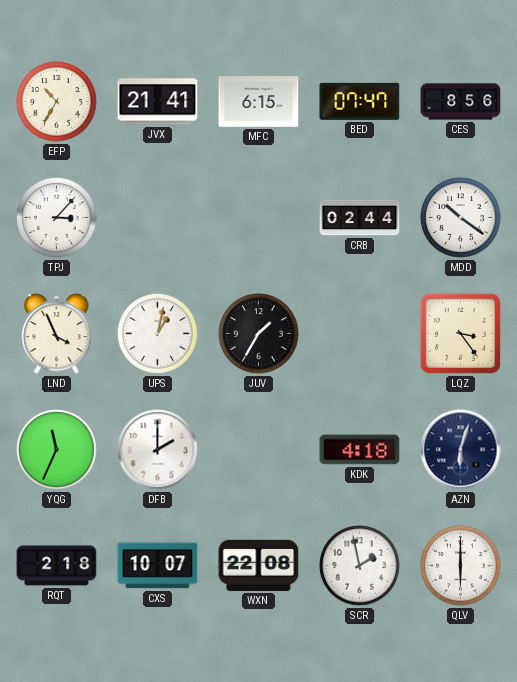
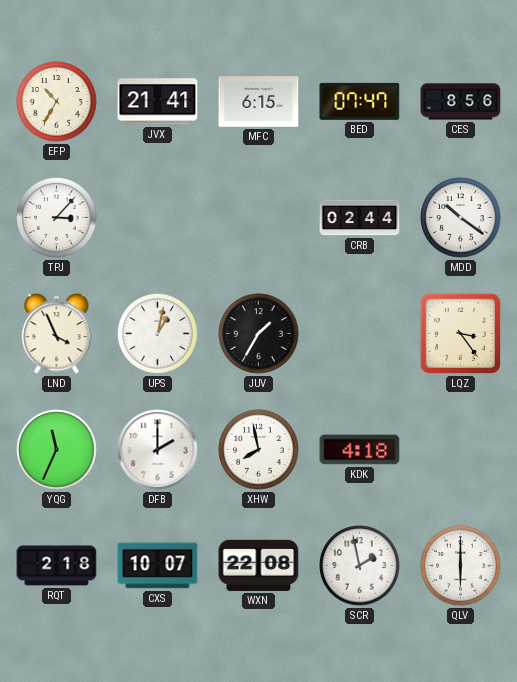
XHW: none -> 7:58
AZN: 6:03 -> none
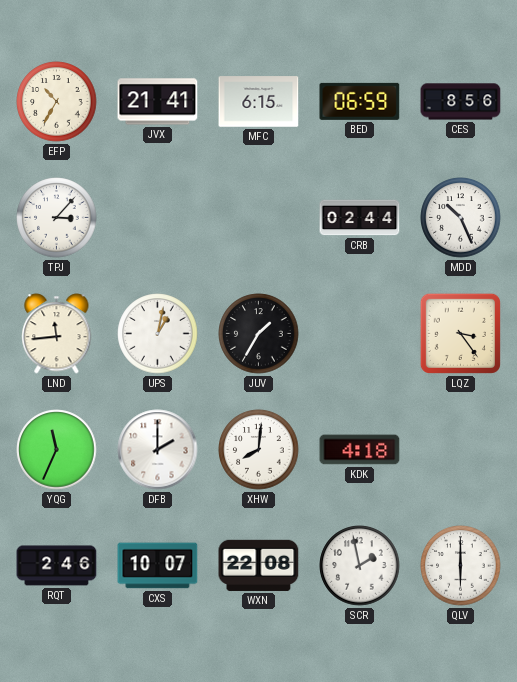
BED: 07:47 -> 06:59
MDD: 10:21 -> 10:26
LND: 3:56 -> 11:44
XHW: 7:58 -> 8:01
RQT: 2:18 -> 2:46
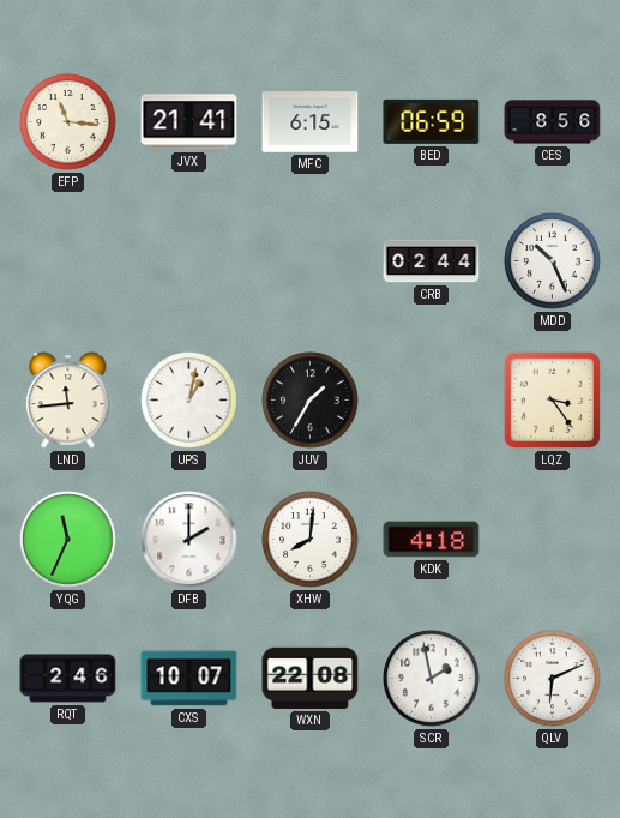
EFP: 10:35 -> 11:16
TPJ: 3:07 -> none
QLV: 6:00 -> 6:11
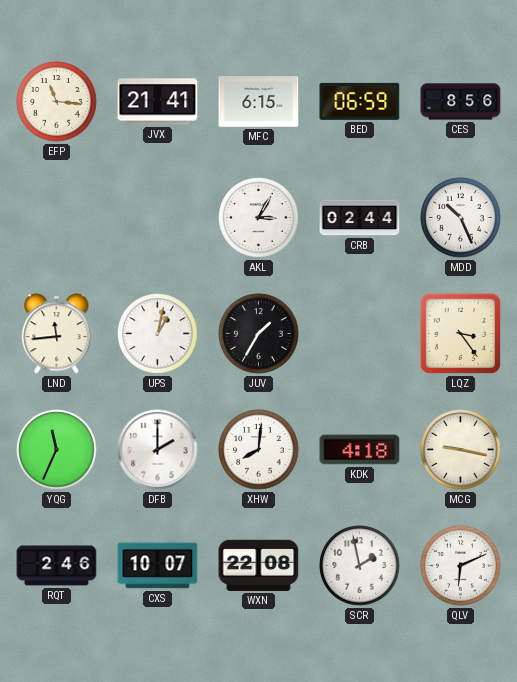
AKL: none -> 3:05
MCG: none -> 9:17
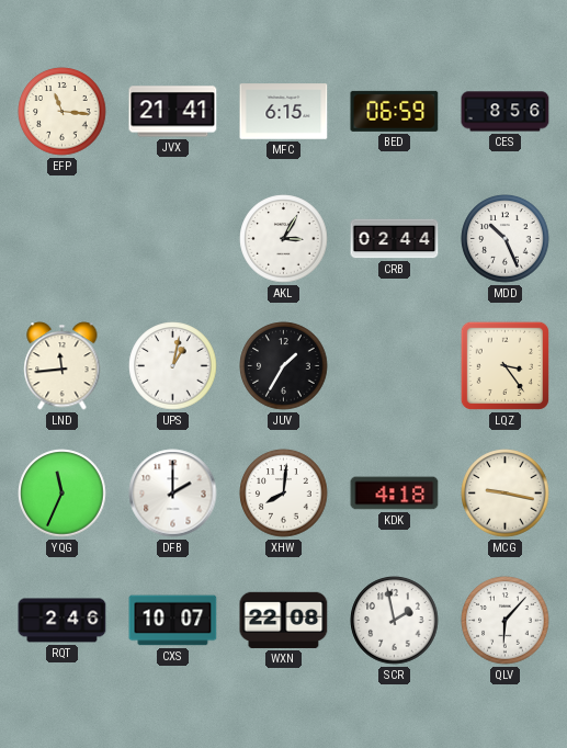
QLV: 6:11 -> 6:07
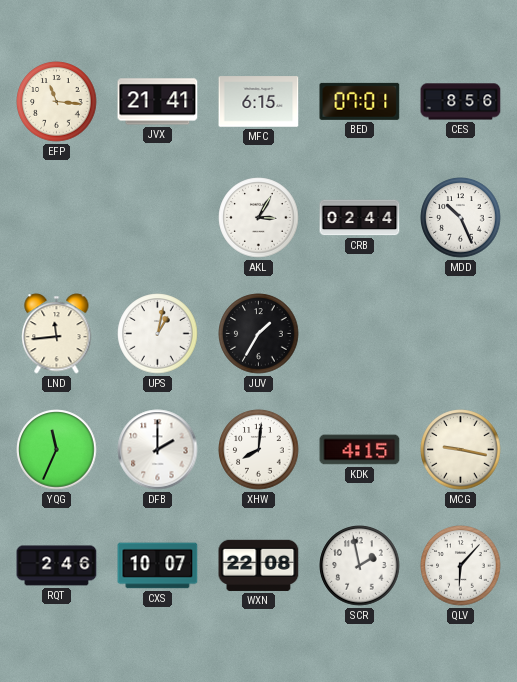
BED: 06:59 -> 07:01
LQZ: 3:24 -> none
KDK: 4:18 -> 4:15
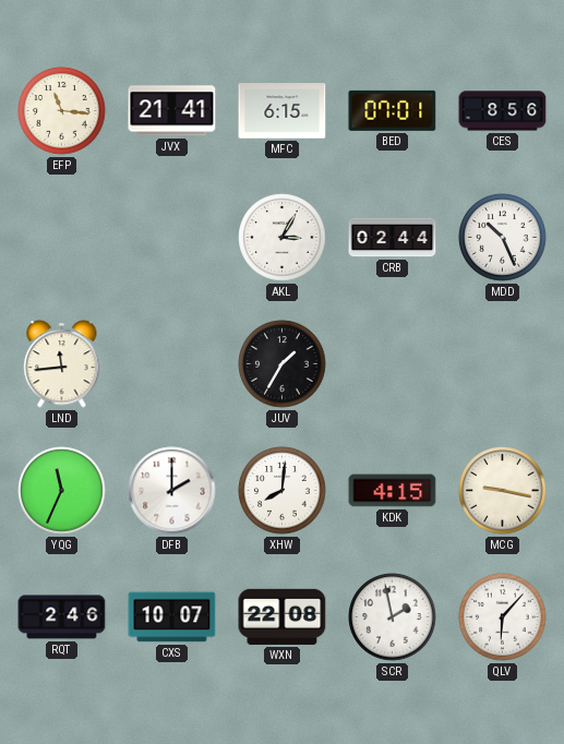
UPS: 1:02 -> none
